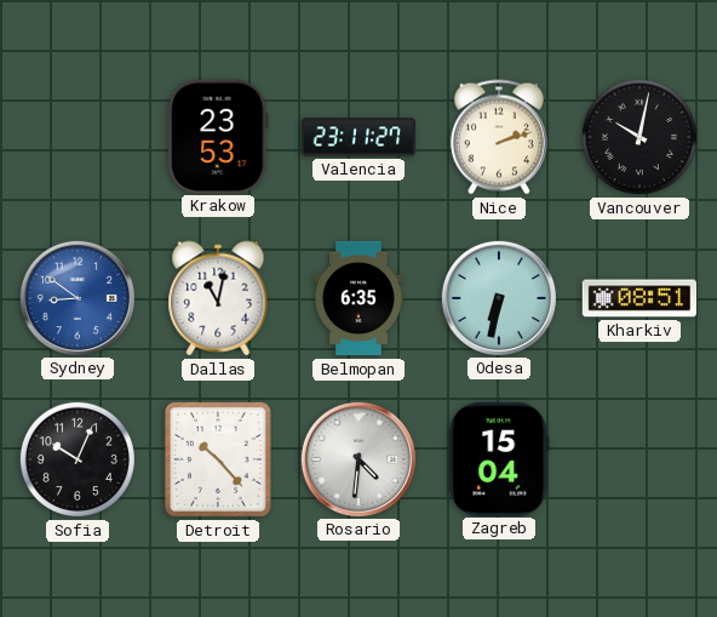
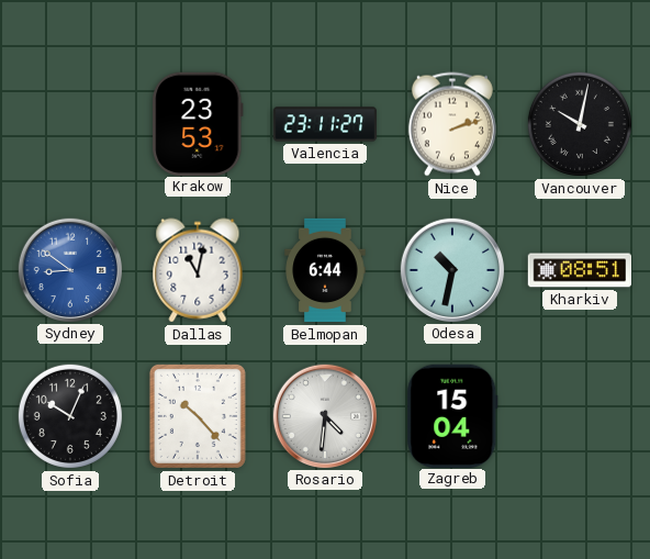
Belmopan: 6:35 -> 6:44
Odesa: 6:32 -> 10:32
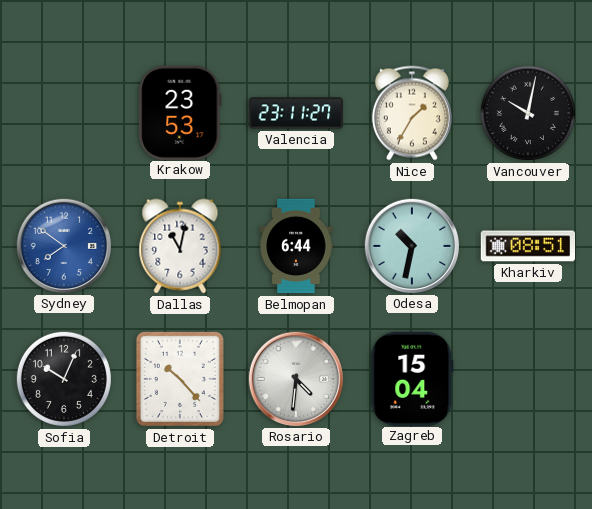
Nice: 2:12 -> 1:35
Sydney: 8:51 -> 7:51
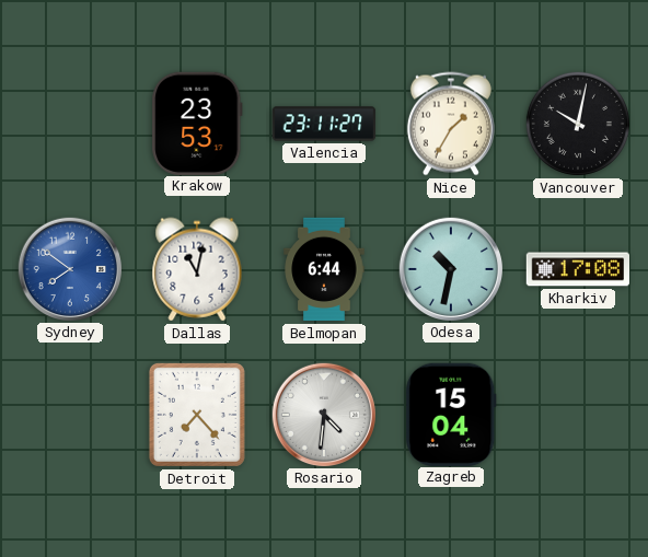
Kharkiv: 08:51 -> 17:08
Sofia: 10:04 -> none
Detroit: 10:23 -> 7:23
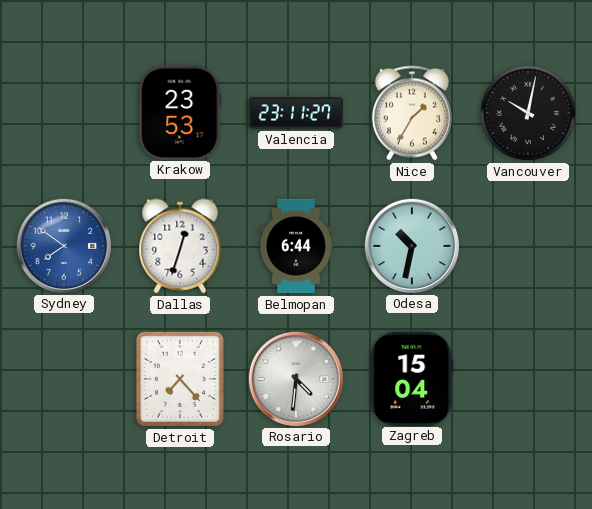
Dallas: 11:02 -> 12:33
Kharkiv: 17:08 -> none
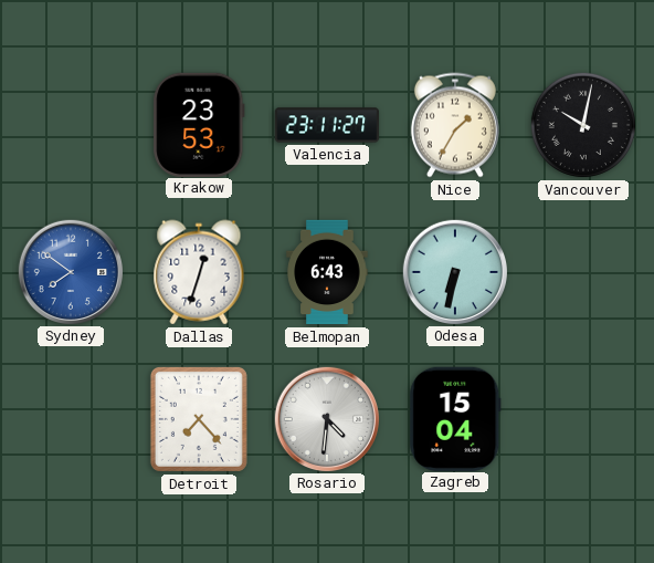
Belmopan: 6:44 -> 6:43
Odesa: 10:32 -> 6:32
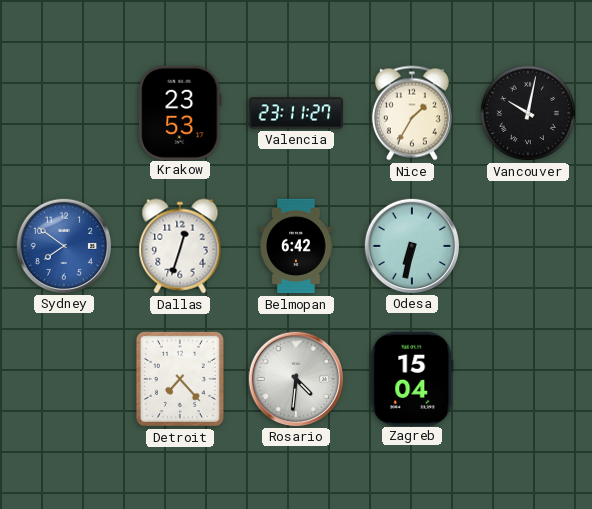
Belmopan: 6:43 -> 6:42
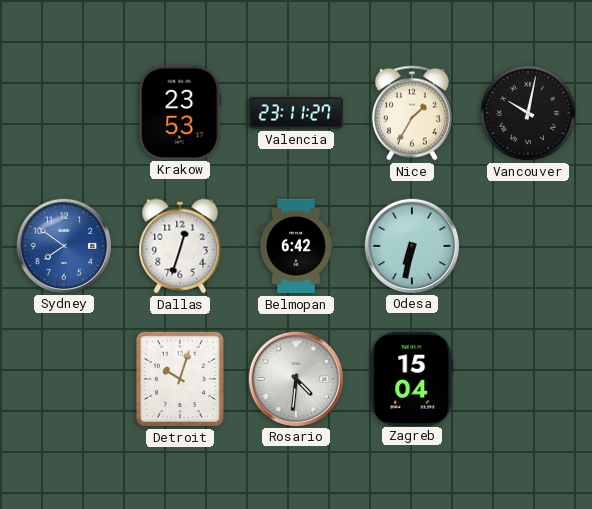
Detroit: 7:23 -> 10:03
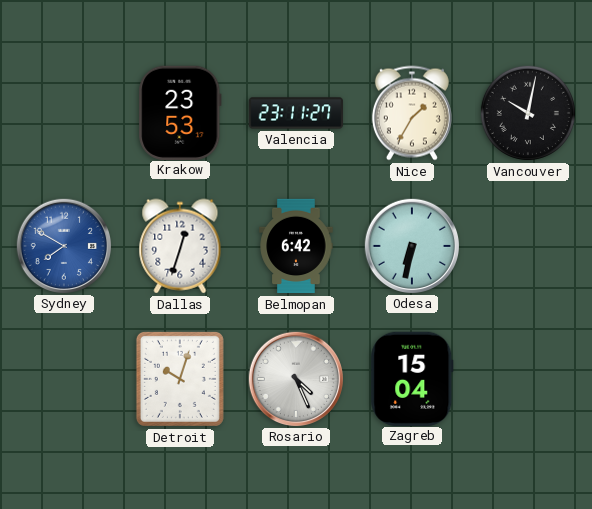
Sydney: 7:51 -> 7:50
Rosario: 4:31 -> 4:26
